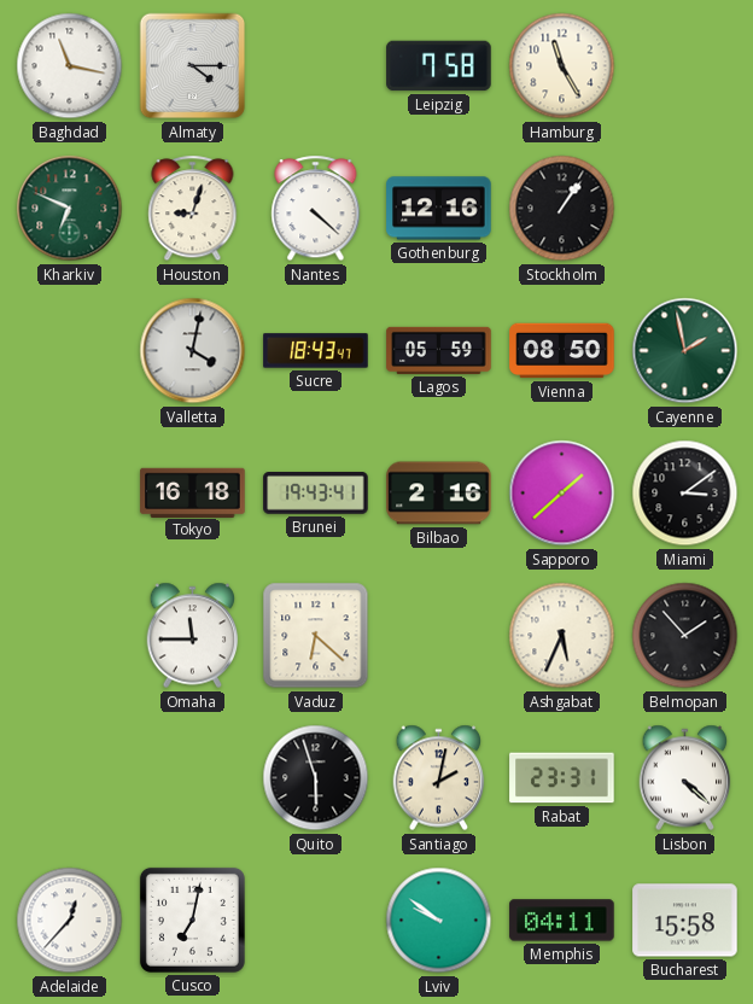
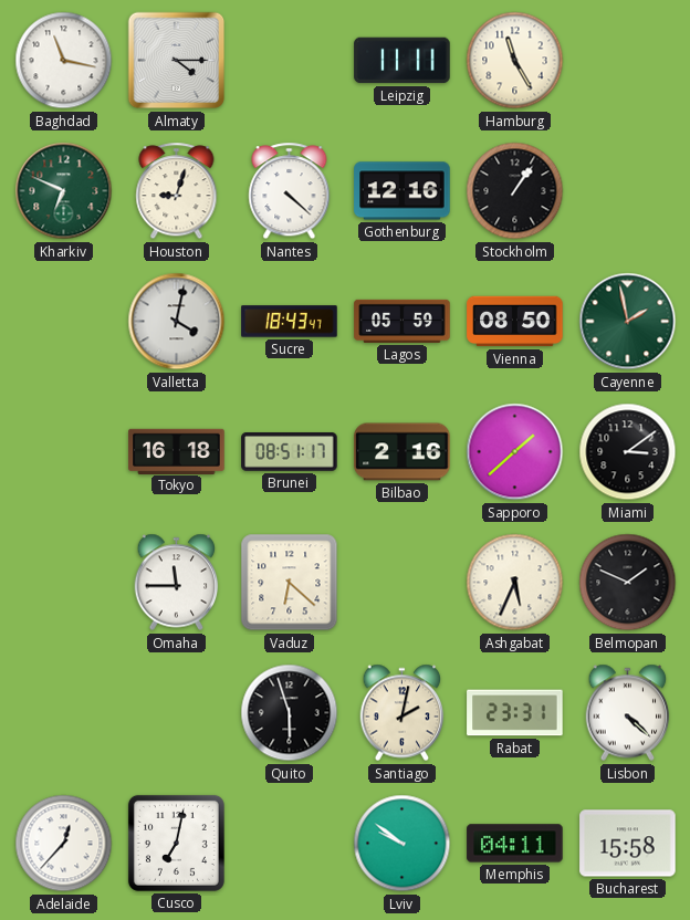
Leipzig: 7:58 -> 11:11
Brunei: 19:43 -> 08:51
Belmopan: 1:53 -> 1:49
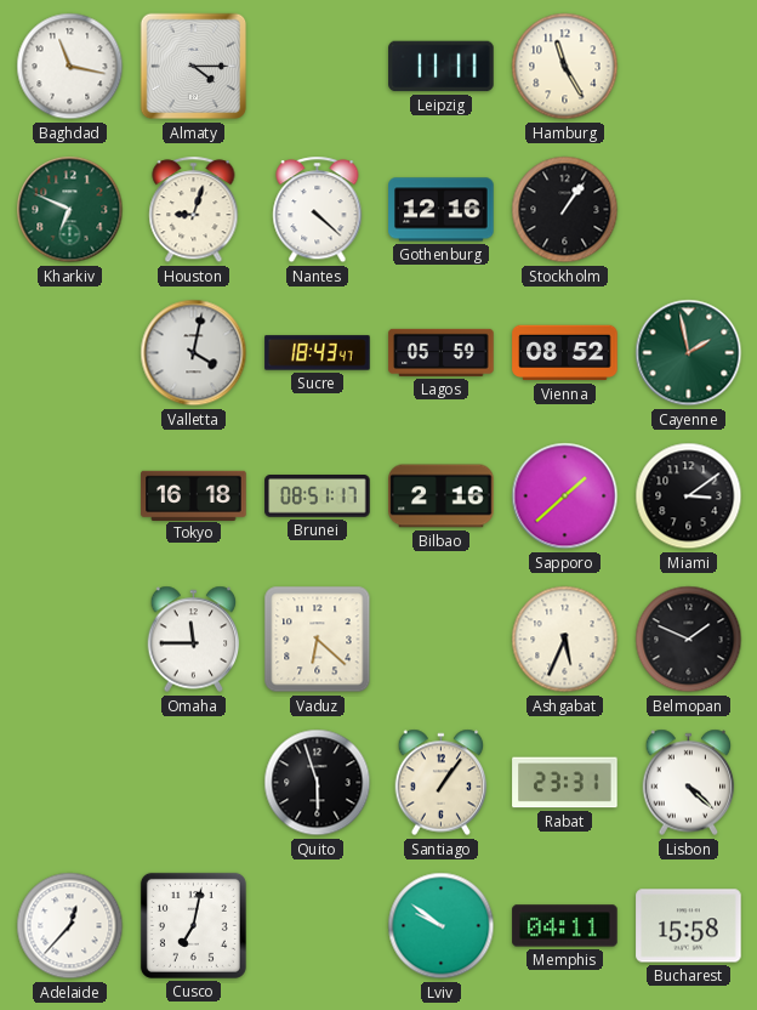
Vienna: 08:50 -> 08:52
Santiago: 2:02 -> 1:06
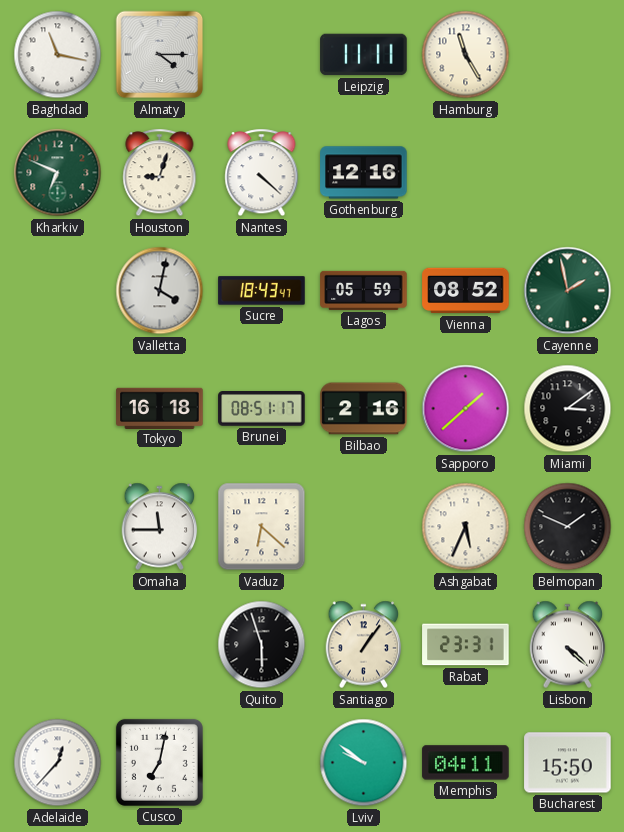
Stockholm: 1:06 -> none
Bucharest: 15:58 -> 15:50
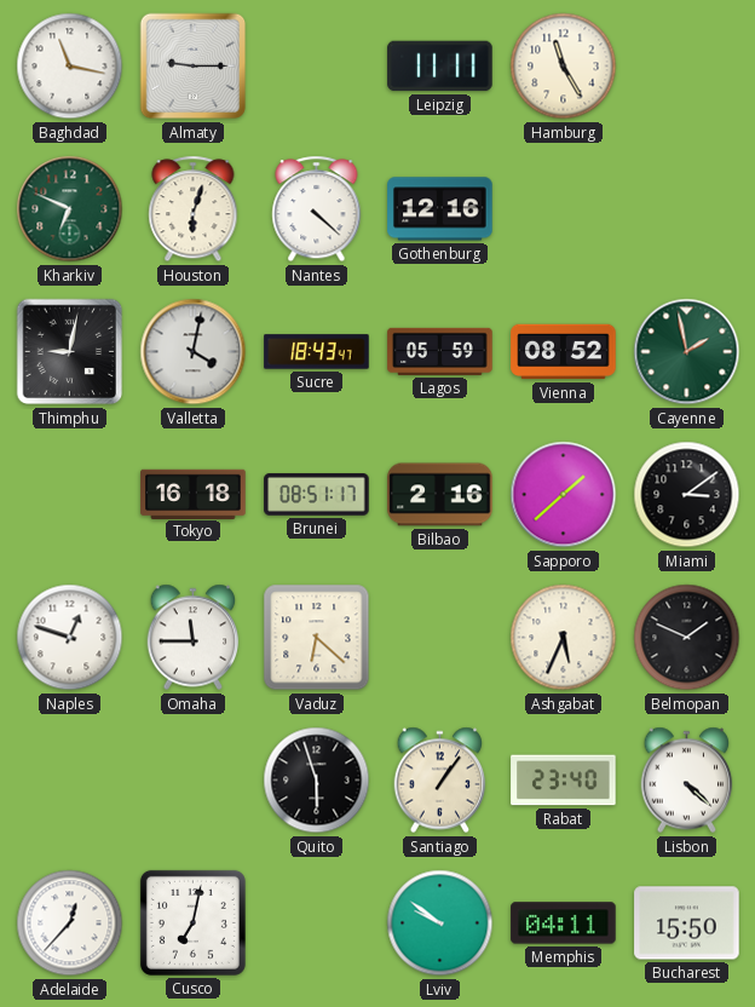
Almaty: 4:15 -> 9:15
Houston: 9:03 -> 6:03
Thimphu: none -> 9:02
Naples: none -> 12:48
Rabat: 23:31 -> 23:40
